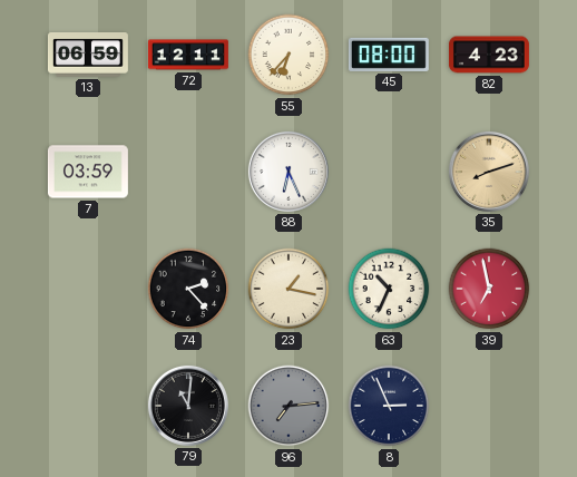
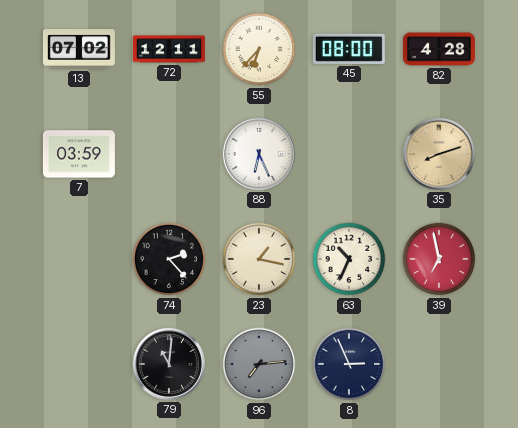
13: 06:59 -> 07:02
82: 4:23 -> 4:28
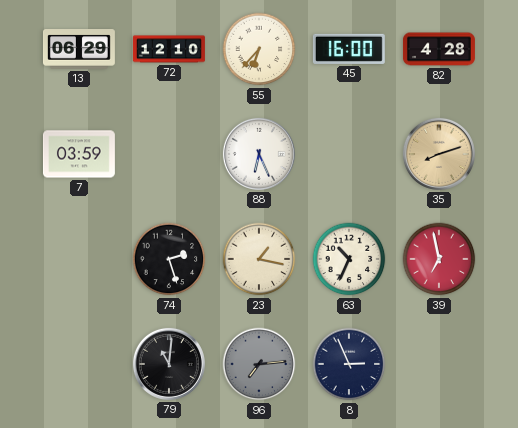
13: 07:02 -> 06:29
72: 12:11 -> 12:10
45: 08:00 -> 16:00
74: 2:23 -> 2:27
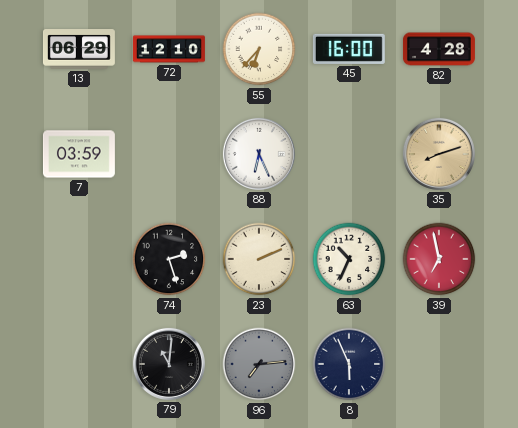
23: 1:17 -> 2:11
8: 2:56 -> 5:56
